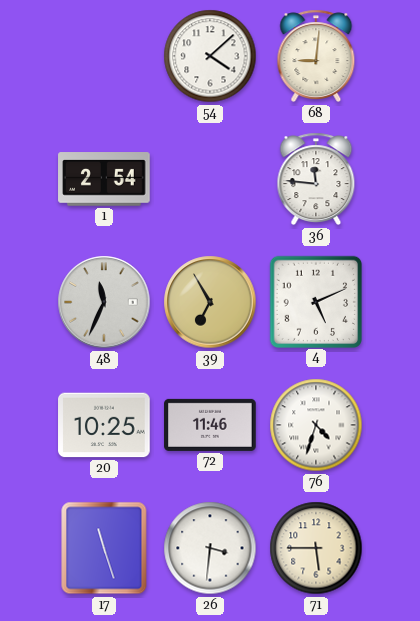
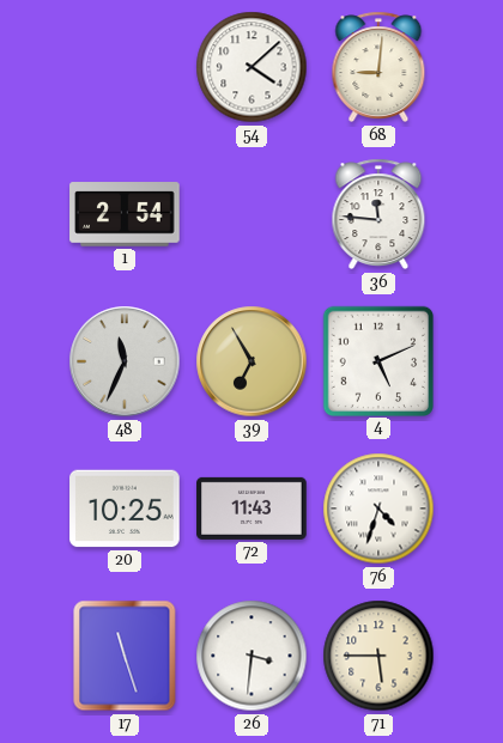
72: 11:46 -> 11:43
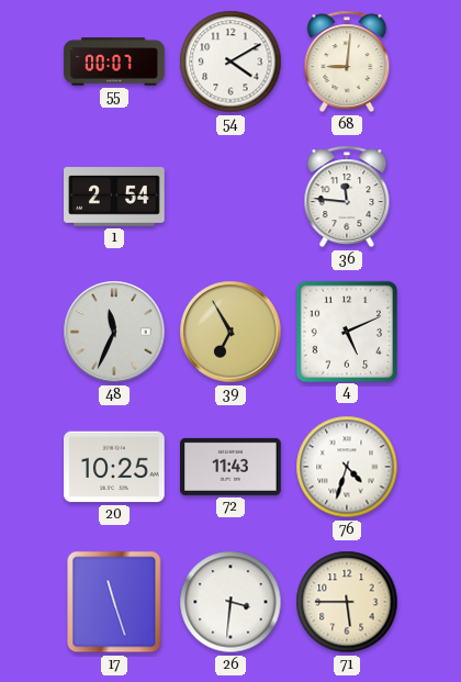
55: none -> 00:07
54: 4:08 -> 4:10
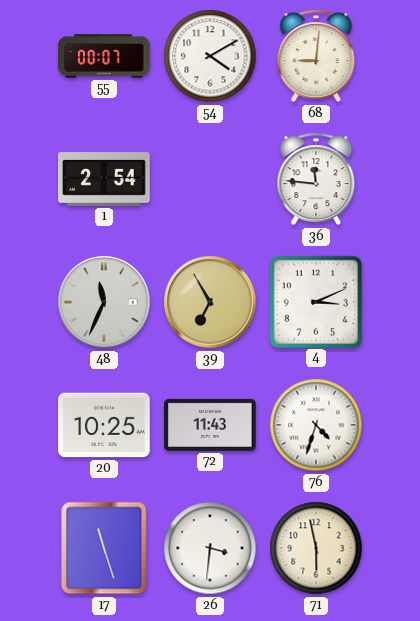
4: 5:11 -> 3:11
71: 5:45 -> 5:58
